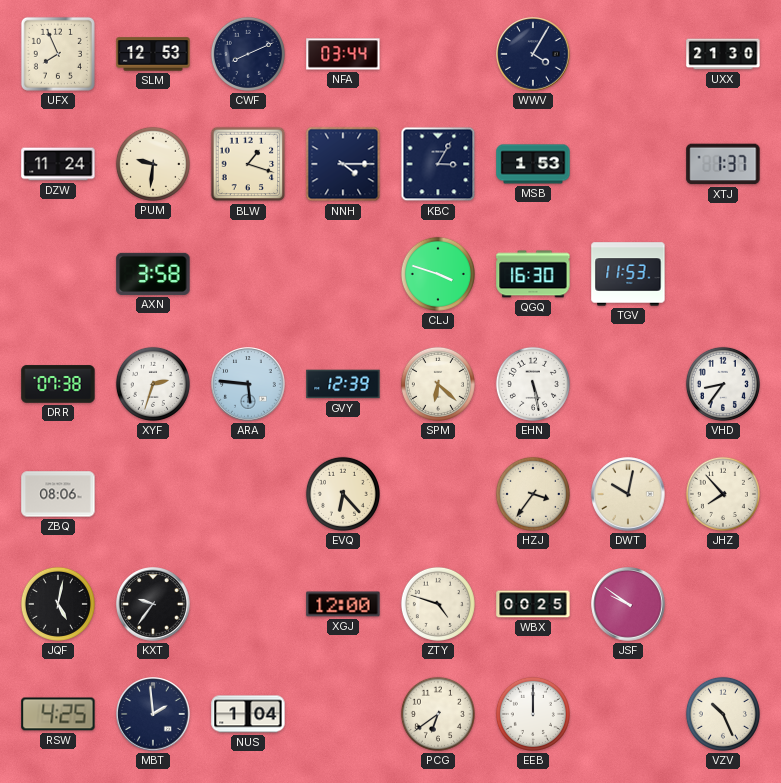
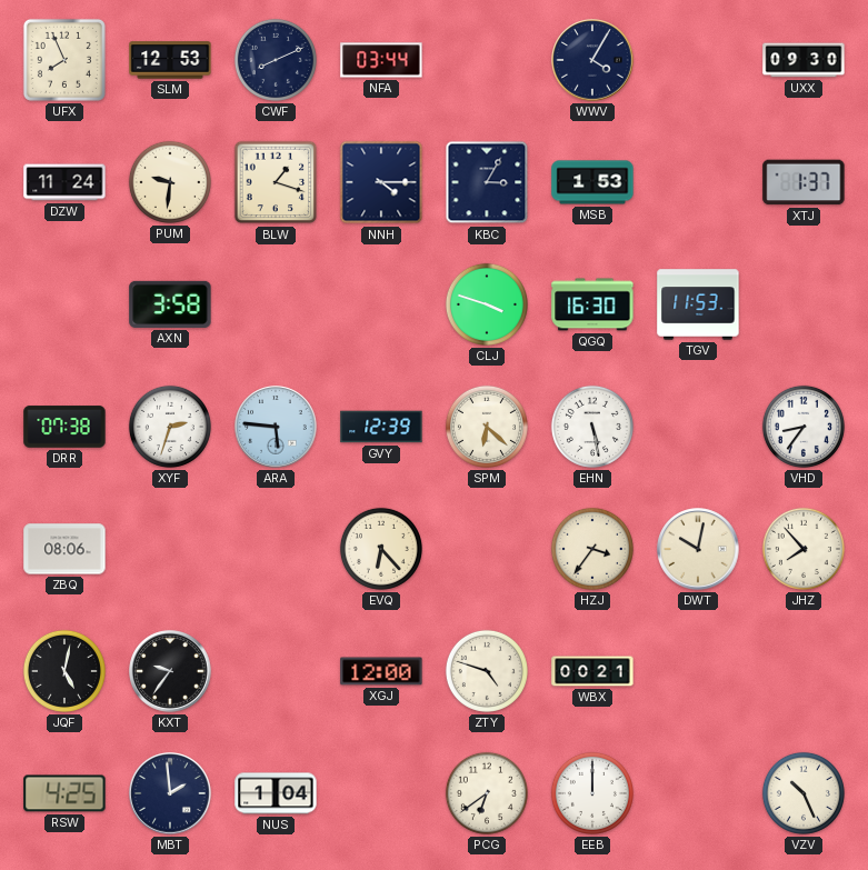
UXX: 21:30 -> 09:30
WBX: 00:25 -> 00:21
JSF: 9:51 -> none
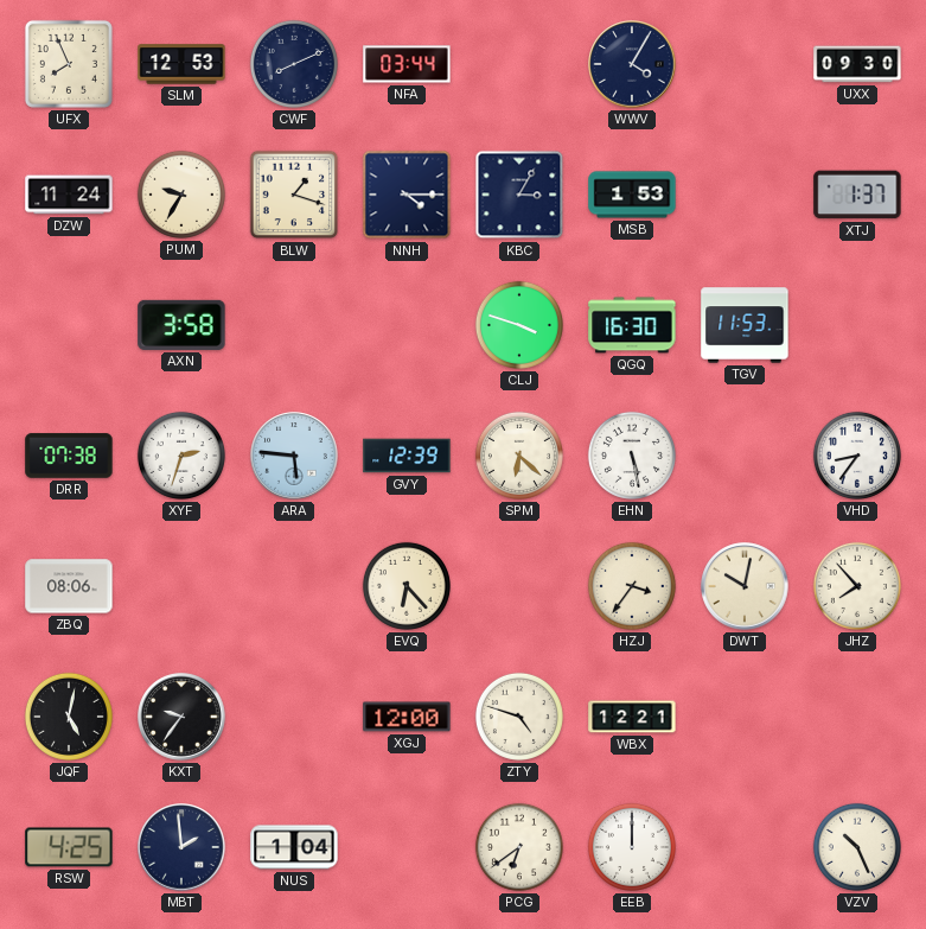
PUM: 9:31 -> 9:35
WBX: 00:21 -> 12:21
